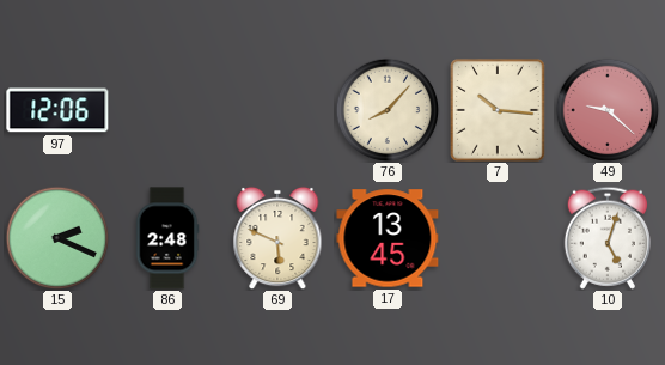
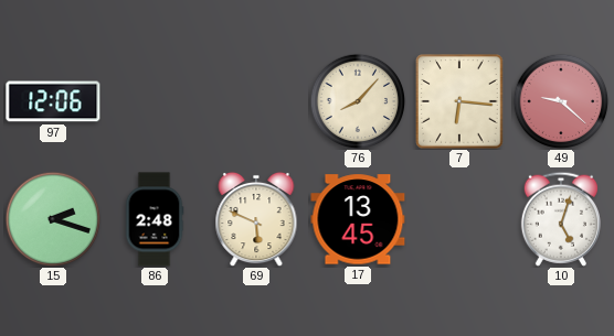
7: 10:16 -> 6:16
15: 2:19 -> 2:18
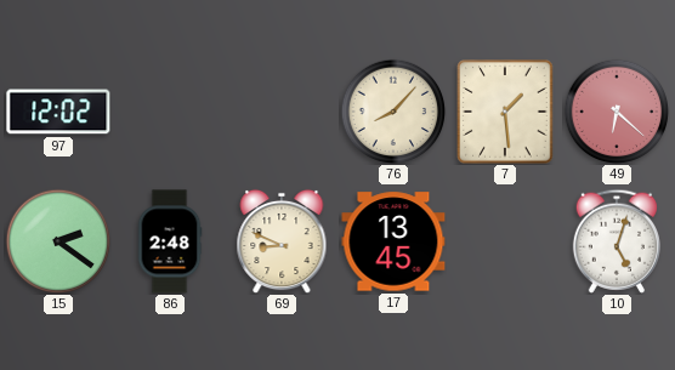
97: 12:06 -> 12:02
7: 6:16 -> 1:29
49: 9:22 -> 6:22
15: 2:18 -> 2:21
69: 5:49 -> 8:49
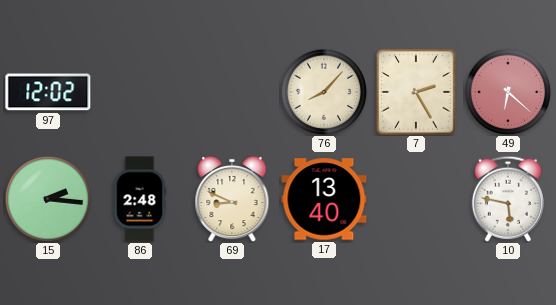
7: 1:29 -> 2:25
15: 2:21 -> 2:16
17: 13:45 -> 13:40
10: 5:03 -> 5:47
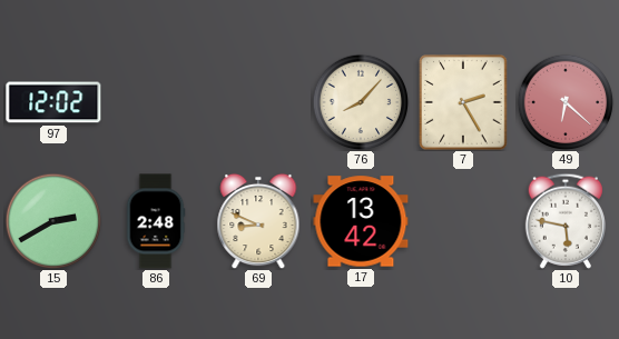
15: 2:16 -> 2:40
17: 13:40 -> 13:42
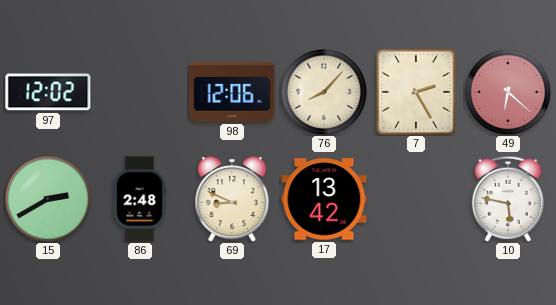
98: none -> 12:06
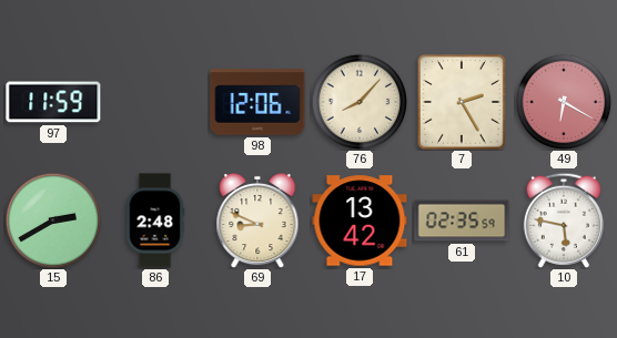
97: 12:02 -> 11:59
49: 6:22 -> 6:20
61: none -> 02:35
